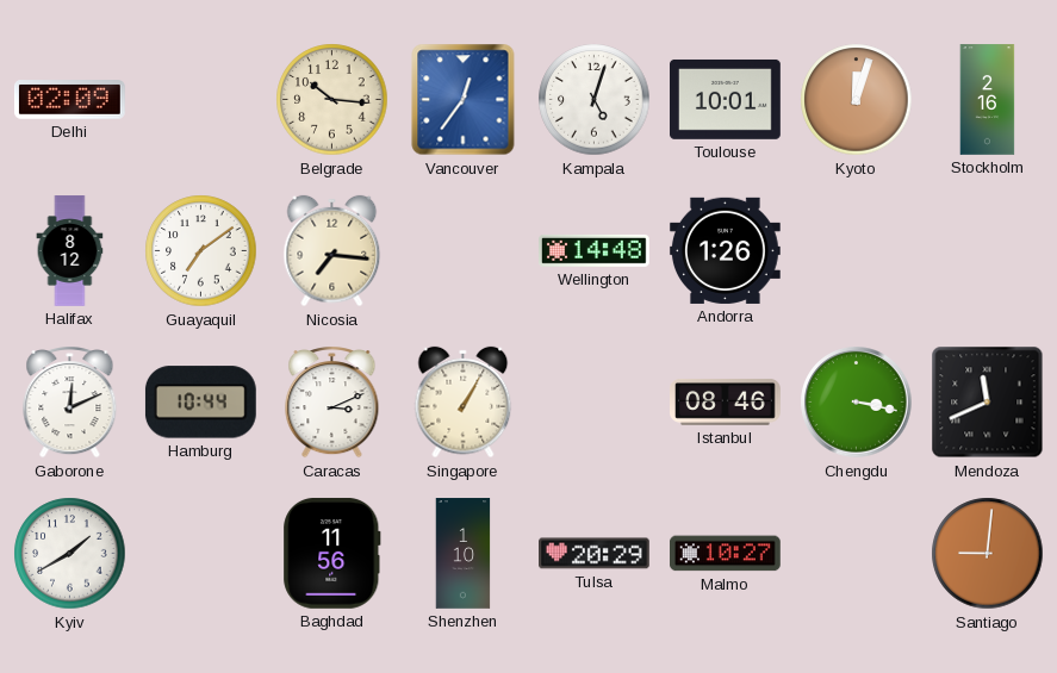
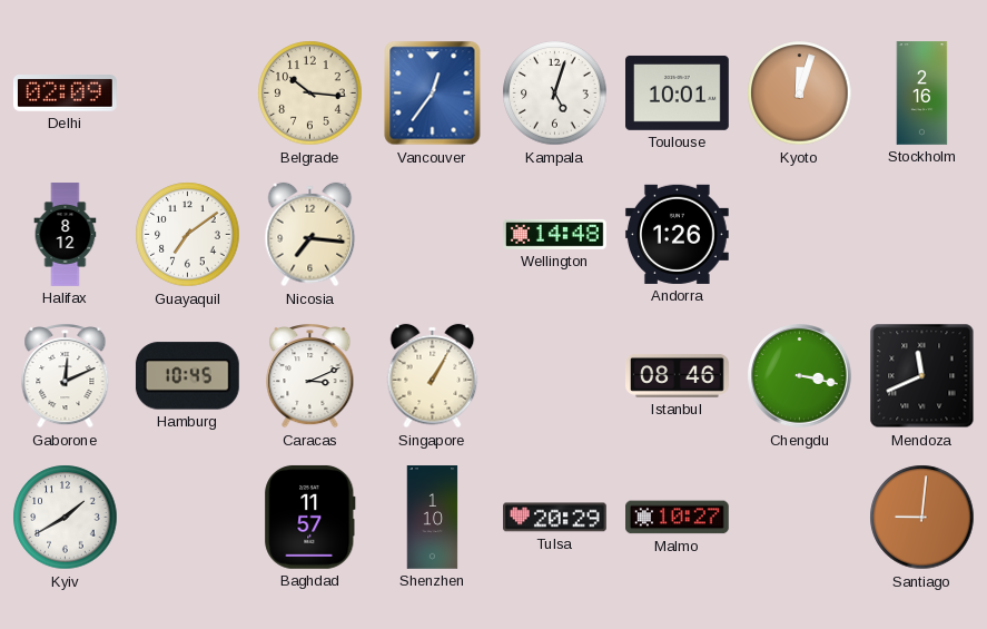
Hamburg: 10:44 -> 10:45
Baghdad: 11:56 -> 11:57
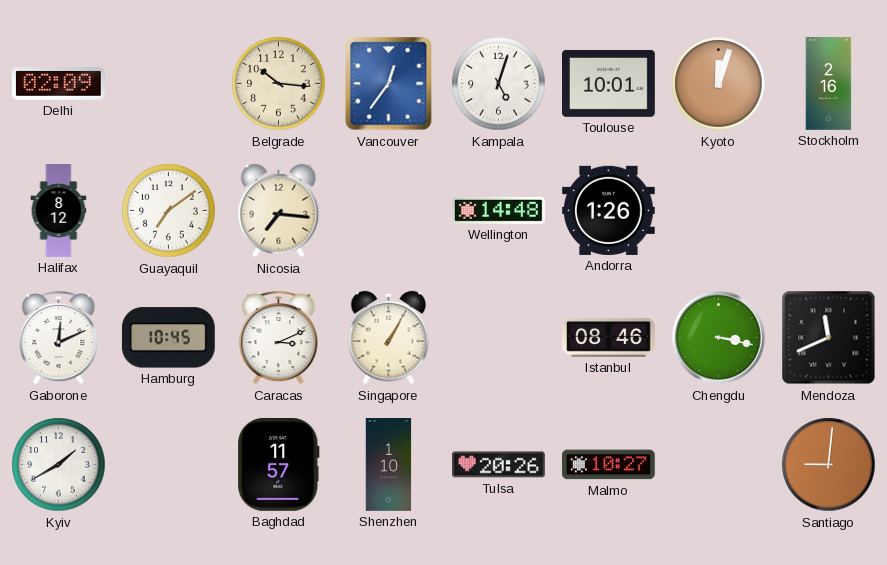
Tulsa: 20:29 -> 20:26
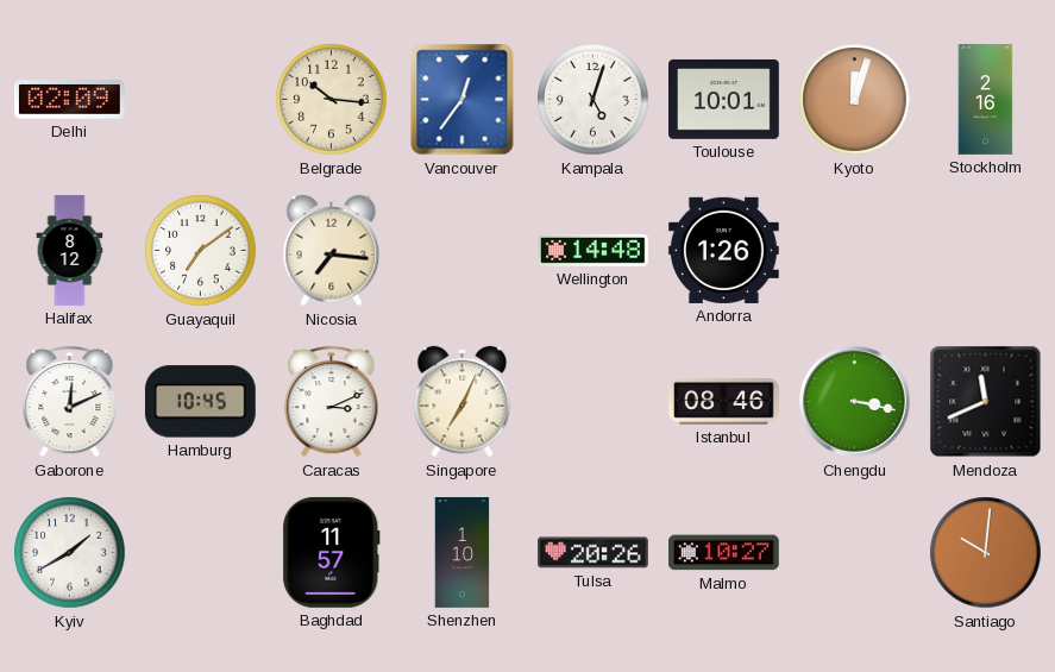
Singapore: 1:05 -> 7:04
Santiago: 9:01 -> 10:01
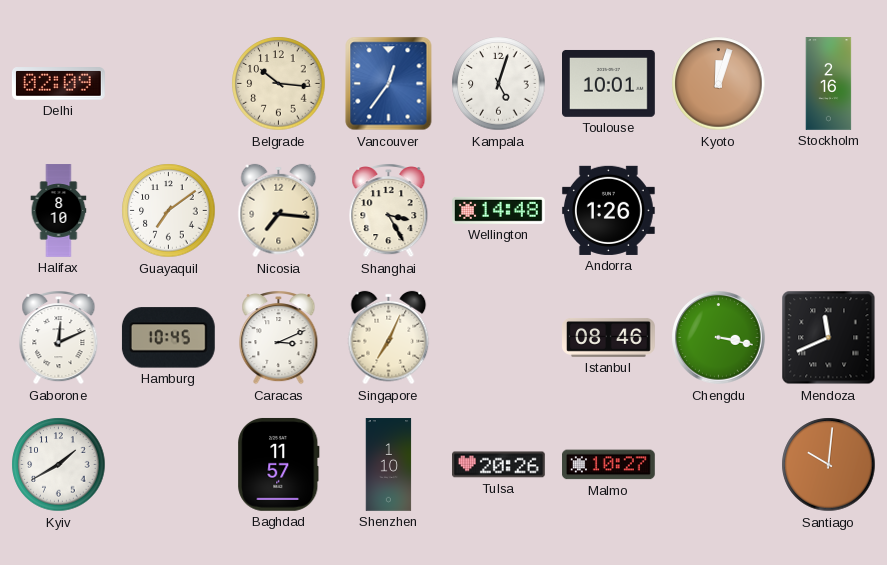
Halifax: 8:12 -> 8:10
Shanghai: none -> 3:25
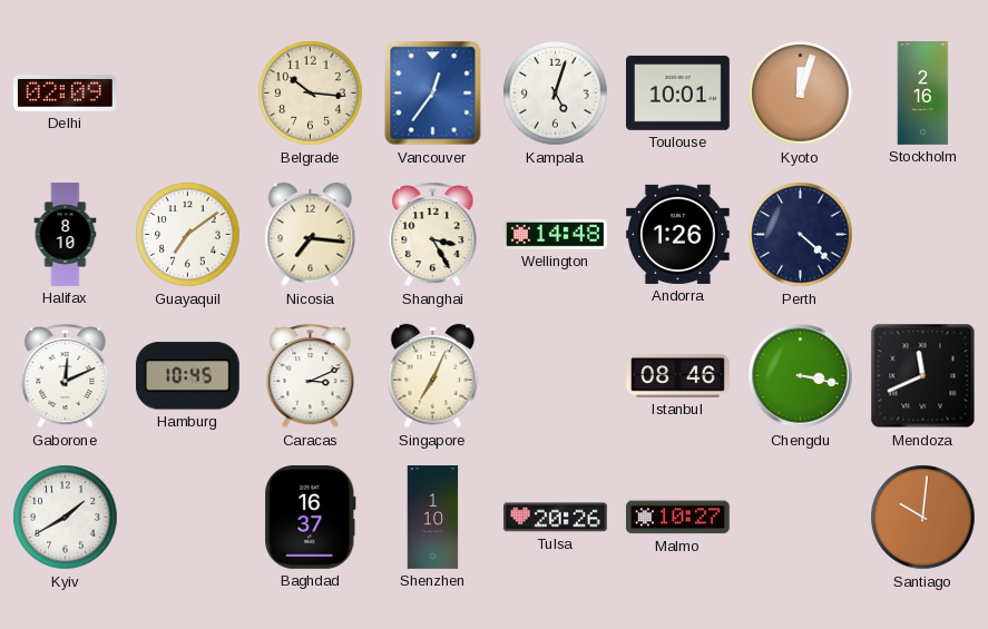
Perth: none -> 4:22
Baghdad: 11:57 -> 16:37
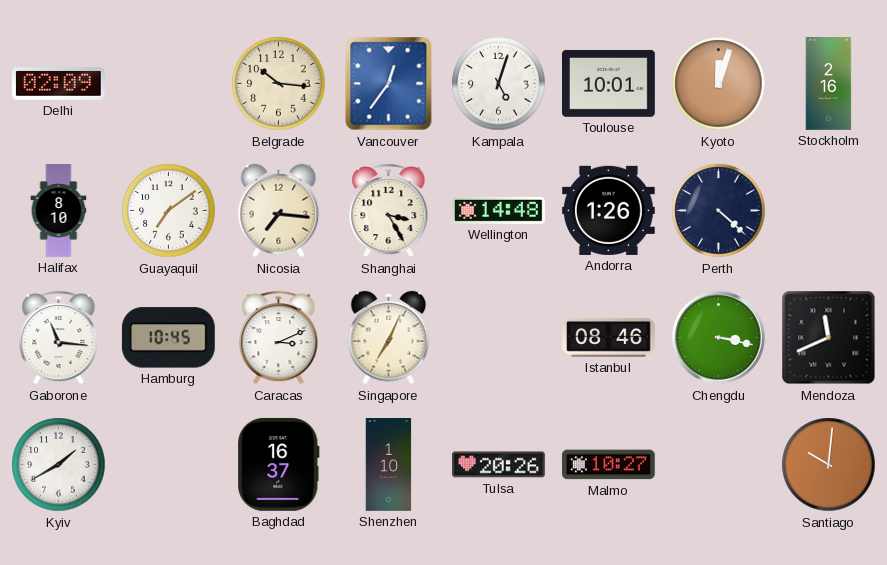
Gaborone: 12:11 -> 11:16
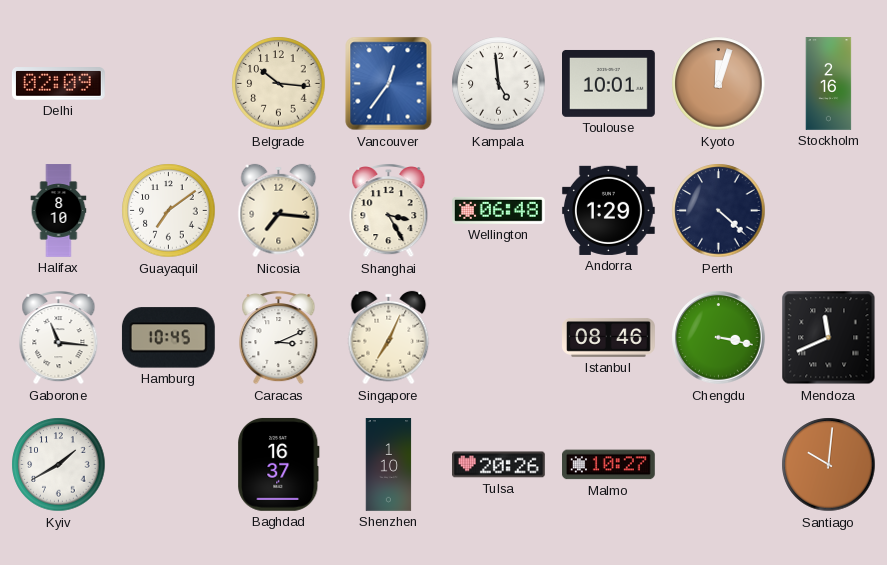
Kampala: 5:03 -> 4:59
Wellington: 14:48 -> 06:48
Andorra: 1:26 -> 1:29
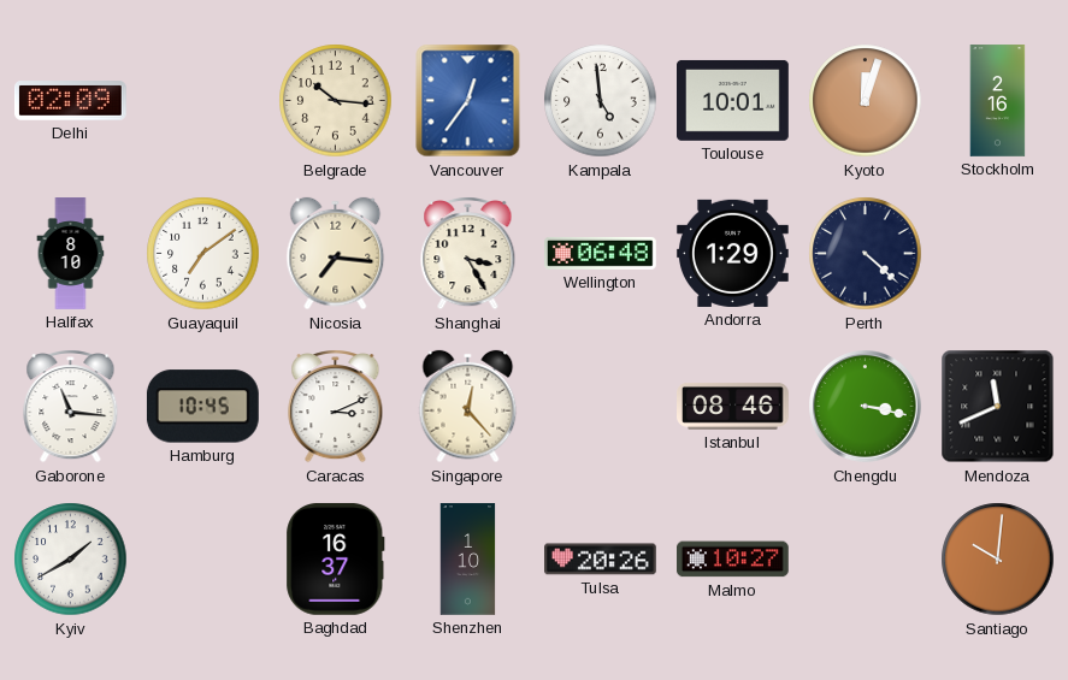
Singapore: 7:04 -> 12:23
